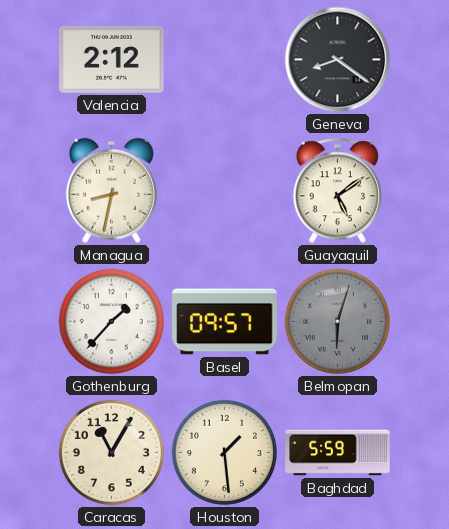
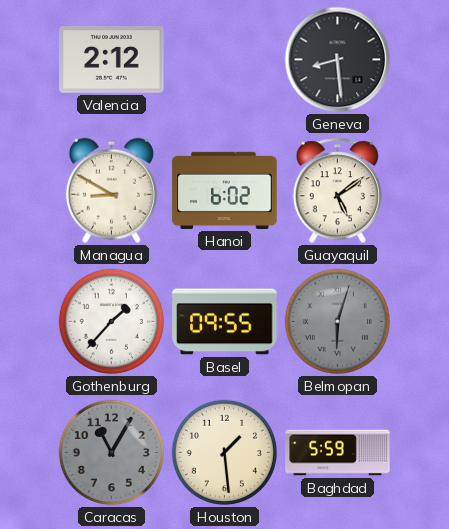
Geneva: 8:21 -> 8:29
Managua: 8:32 -> 8:50
Hanoi: none -> 6:02
Basel: 09:57 -> 09:55
Caracas dial: cream -> grey
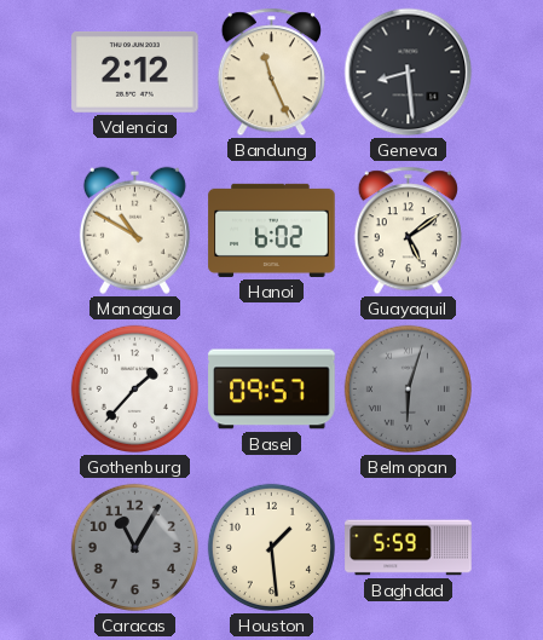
Bandung: none -> 11:26
Managua: 8:50 -> 10:50
Basel: 09:55 -> 09:57
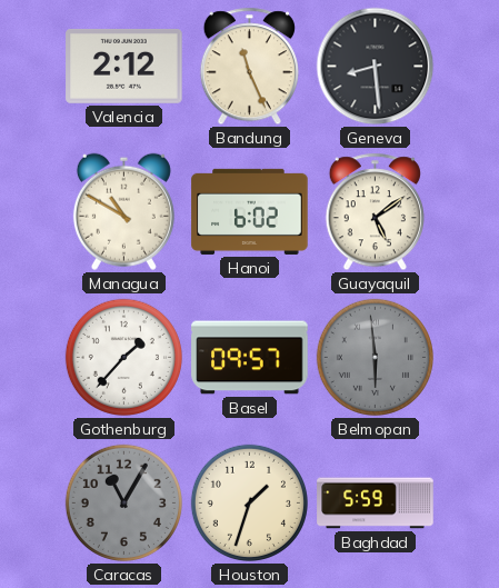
Belmopan: 6:03 -> 5:59
Houston: 1:29 -> 1:33
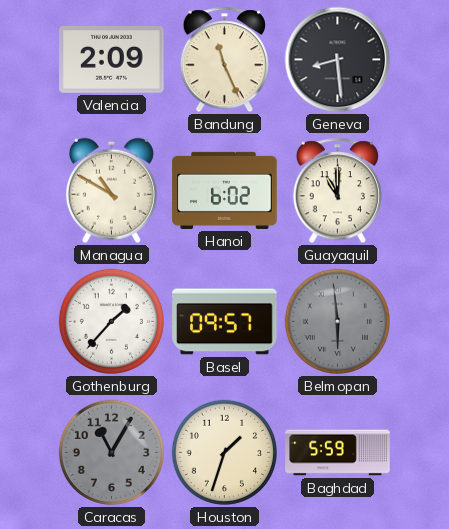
Valencia: 2:12 -> 2:09
Guayaquil: 5:09 -> 11:00
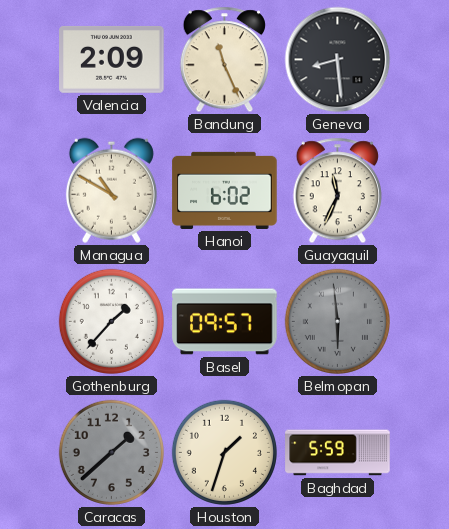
Guayaquil: 11:00 -> 11:34
Caracas: 11:05 -> 1:38
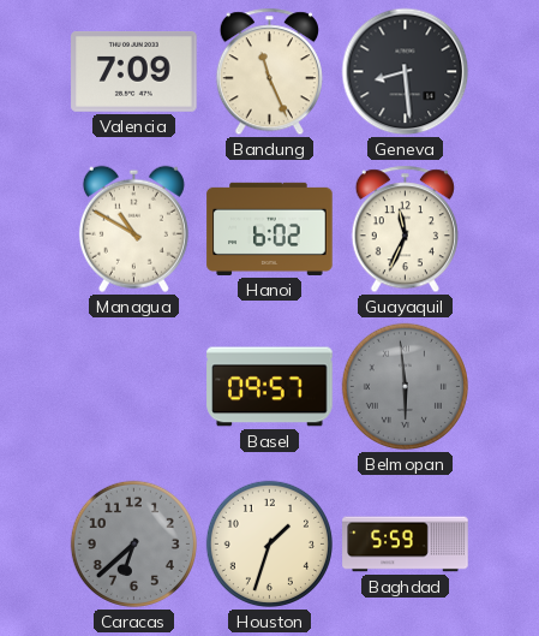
Valencia: 2:09 -> 7:09
Gothenburg: 1:37 -> none
Caracas: 1:38 -> 6:38
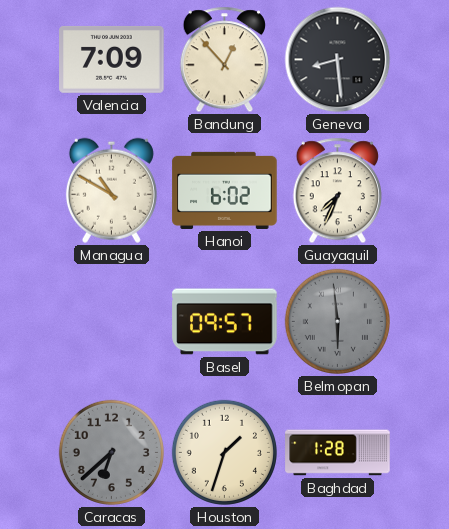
Bandung: 11:26 -> 12:53
Guayaquil: 11:34 -> 7:34
Baghdad: 5:59 -> 1:28
